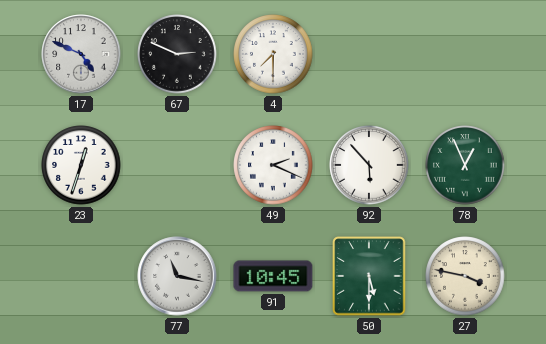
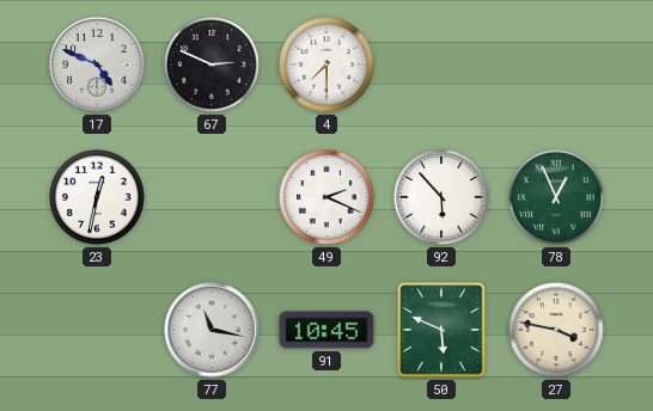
23: 12:33 -> 12:32
50: 5:30 -> 5:49
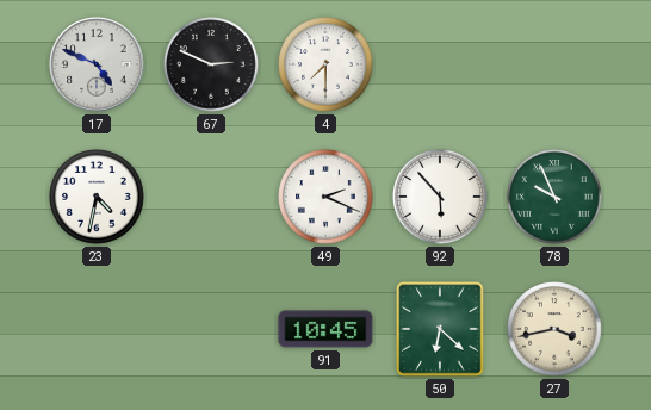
23: 12:32 -> 4:32
78: 12:56 -> 9:56
77: 11:17 -> none
50: 5:49 -> 6:22
27: 3:47 -> 3:43
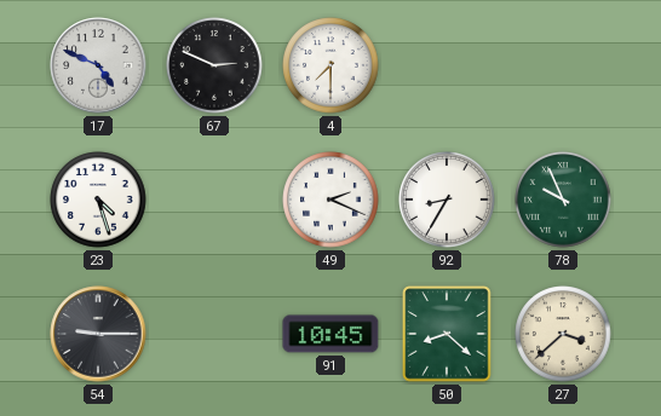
23: 4:32 -> 4:27
92: 5:53 -> 8:35
54: none -> 9:15
50: 6:22 -> 8:22
27: 3:43 -> 3:38
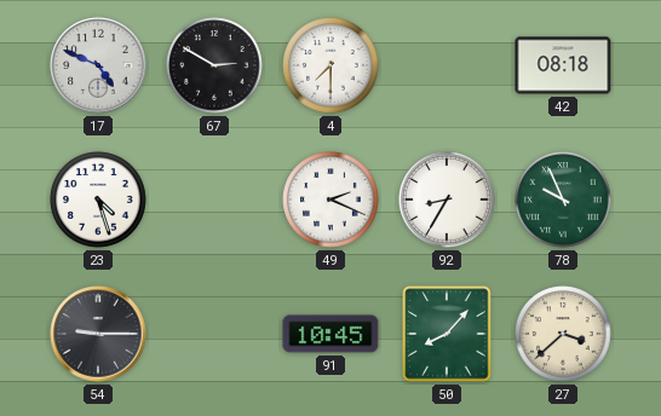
67: 2:49 -> 2:50
42: none -> 08:18
50: 8:22 -> 8:07
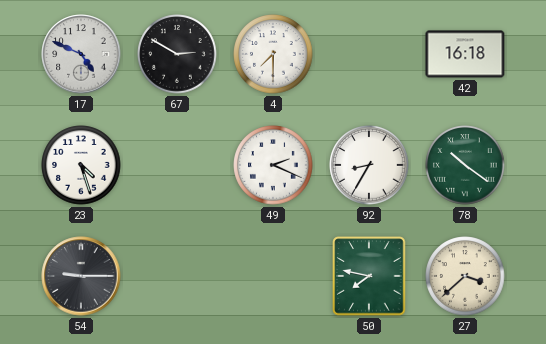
42: 08:18 -> 16:18
78: 9:56 -> 10:21
91: 10:45 -> none
50: 8:07 -> 7:47
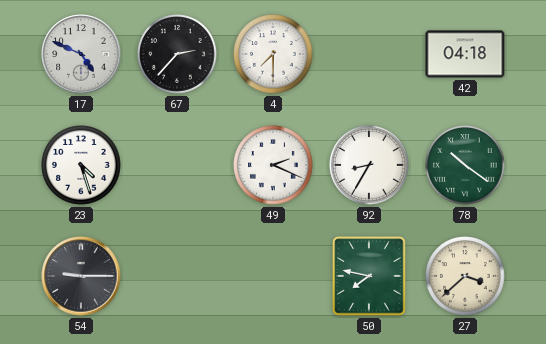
67: 2:50 -> 2:37
42: 16:18 -> 04:18
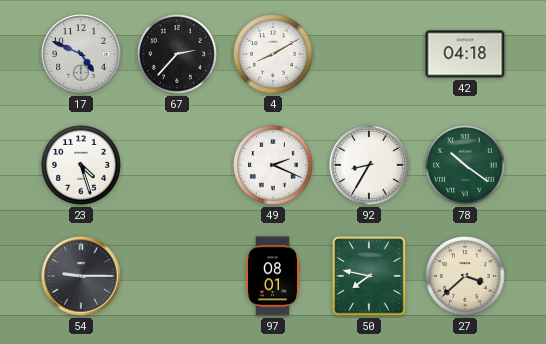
4: 7:30 -> 8:10
97: none -> 08:01
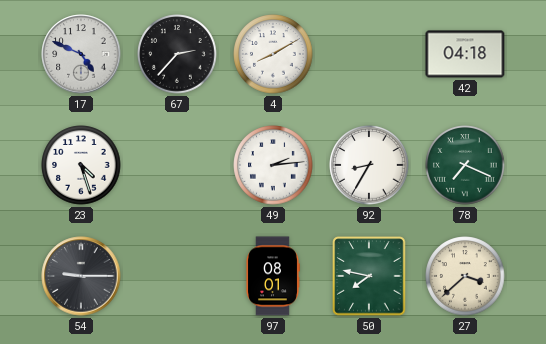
49: 2:19 -> 2:14
78: 10:21 -> 7:19
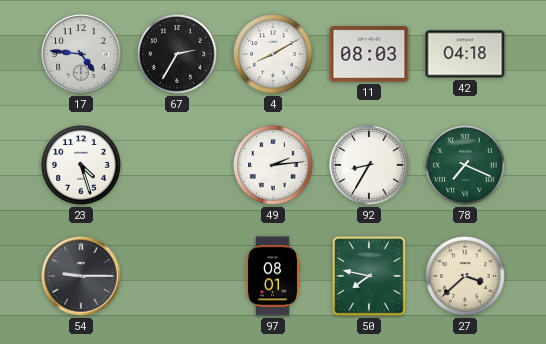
17: 4:49 -> 4:46
67: 2:37 -> 2:35
11: none -> 08:03
